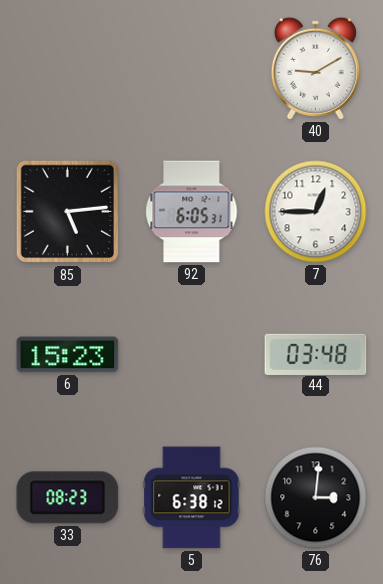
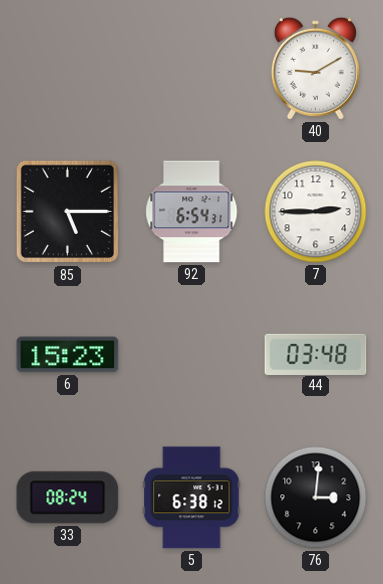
85: 5:14 -> 5:15
92: 6:05 -> 6:54
7: 12:45 -> 2:45
33: 08:23 -> 08:24
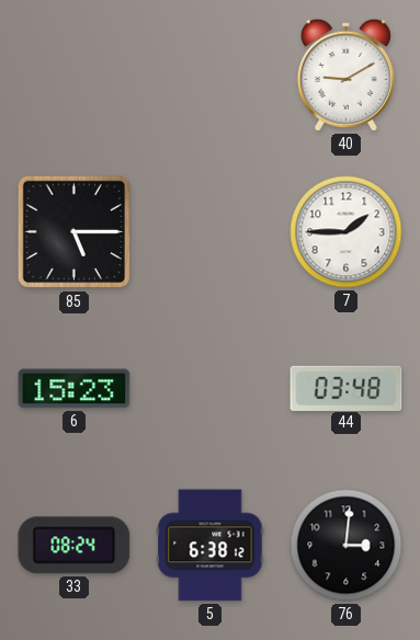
92: 6:54 -> none
7: 2:45 -> 1:45
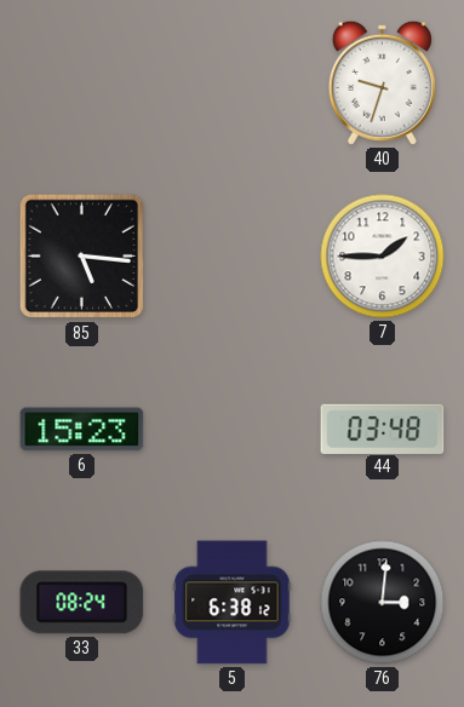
40: 9:10 -> 9:33
85: 5:15 -> 5:16
